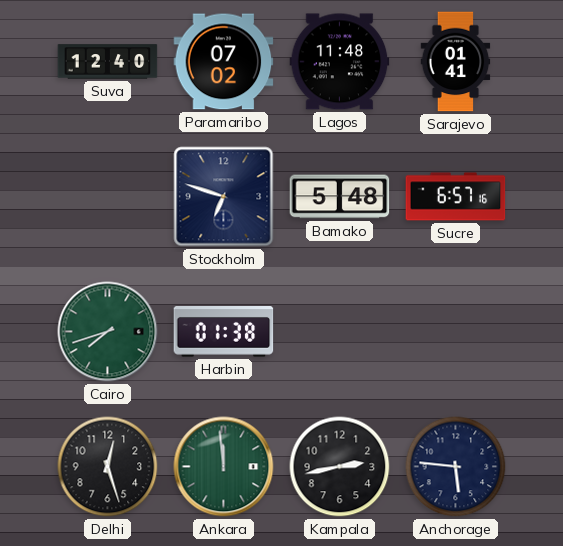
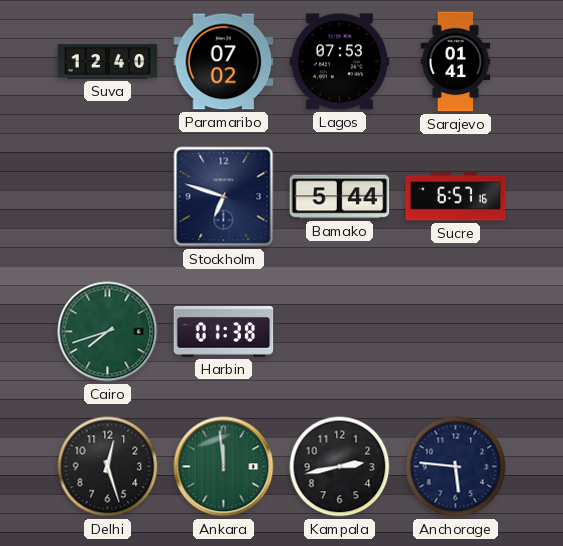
Lagos: 11:48 -> 07:53
Bamako: 5:48 -> 5:44
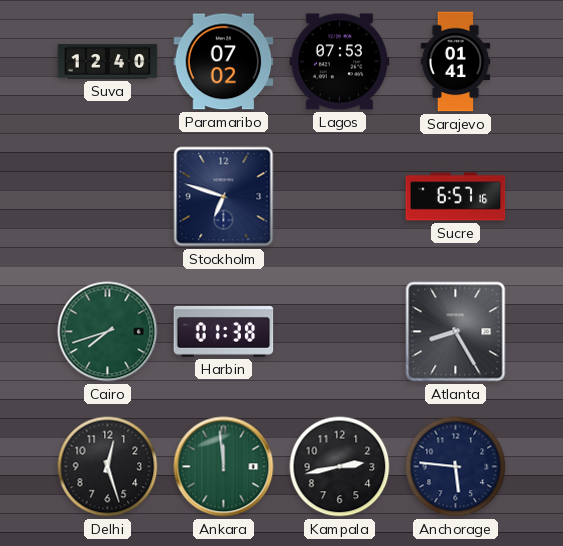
Bamako: 5:44 -> none
Atlanta: none -> 8:25
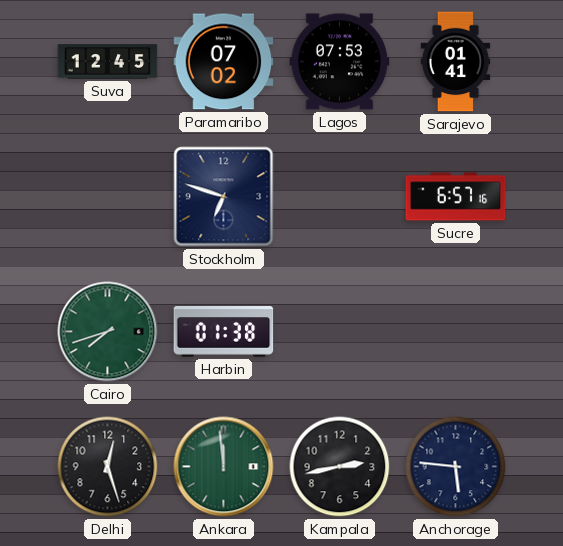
Suva: 12:40 -> 12:45
Atlanta: 8:25 -> none
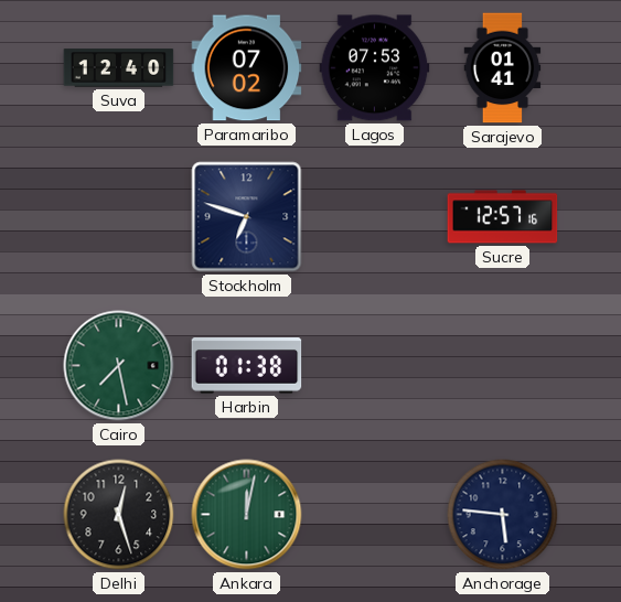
Suva: 12:45 -> 12:40
Sucre: 6:57 -> 12:57
Cairo: 7:42 -> 7:28
Ankara: 11:59 -> 12:02
Kampala: 2:43 -> none
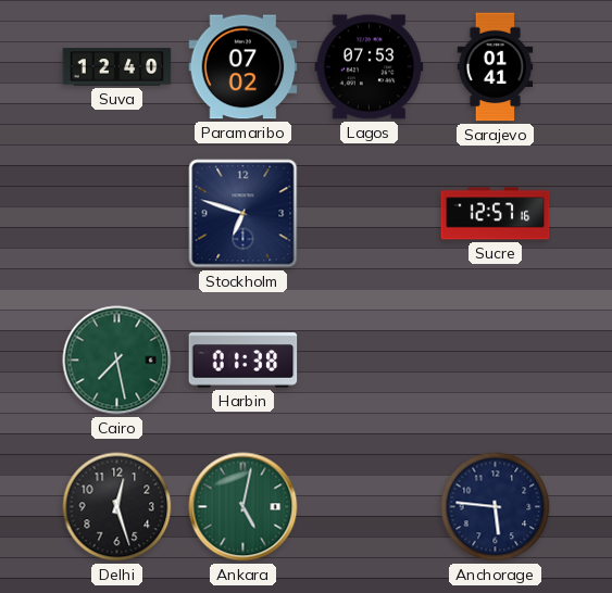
Ankara: 12:02 -> 5:02
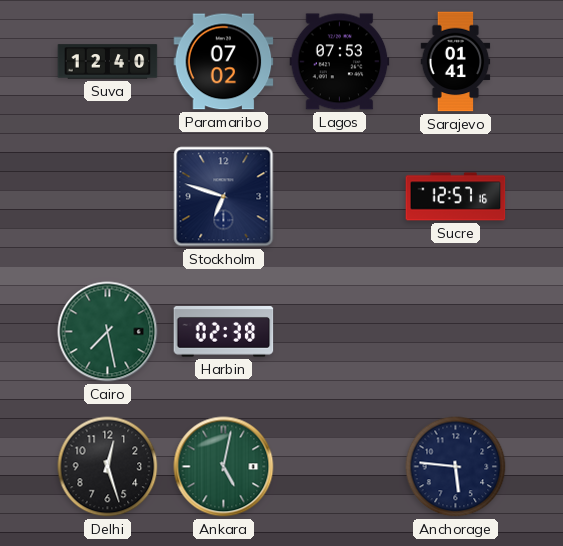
Harbin: 01:38 -> 02:38
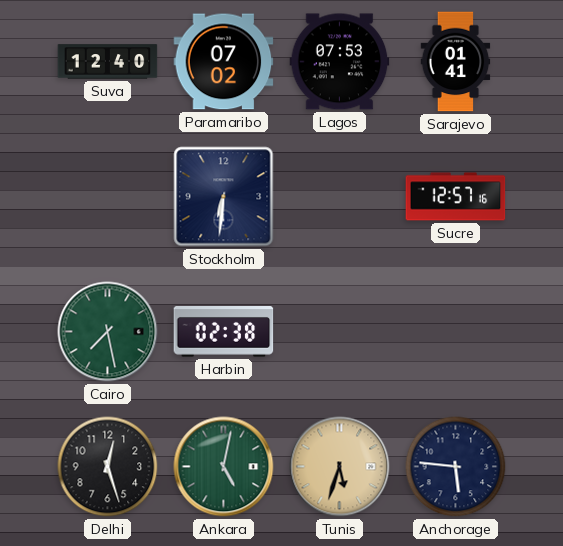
Stockholm: 6:48 -> 6:31
Tunis: none -> 5:33
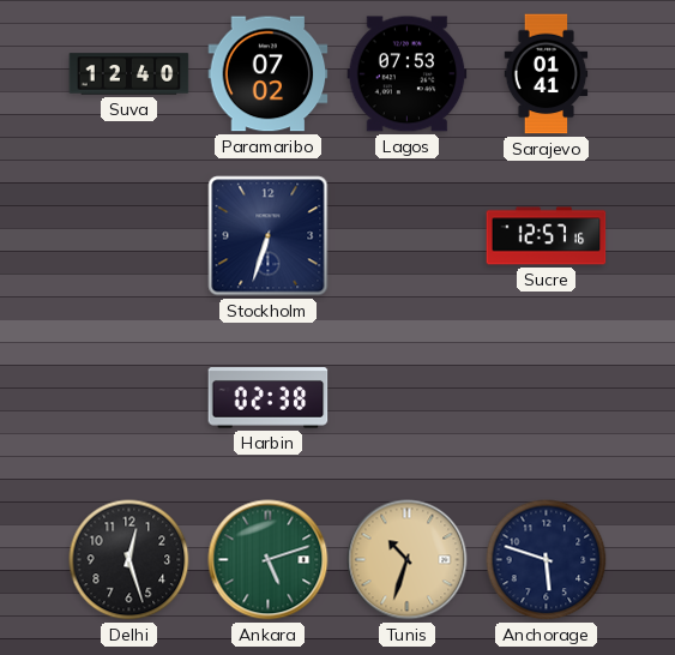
Stockholm: 6:31 -> 6:33
Cairo: 7:28 -> none
Ankara: 5:02 -> 5:12
Tunis: 5:33 -> 10:33
Anchorage: 5:46 -> 5:48
